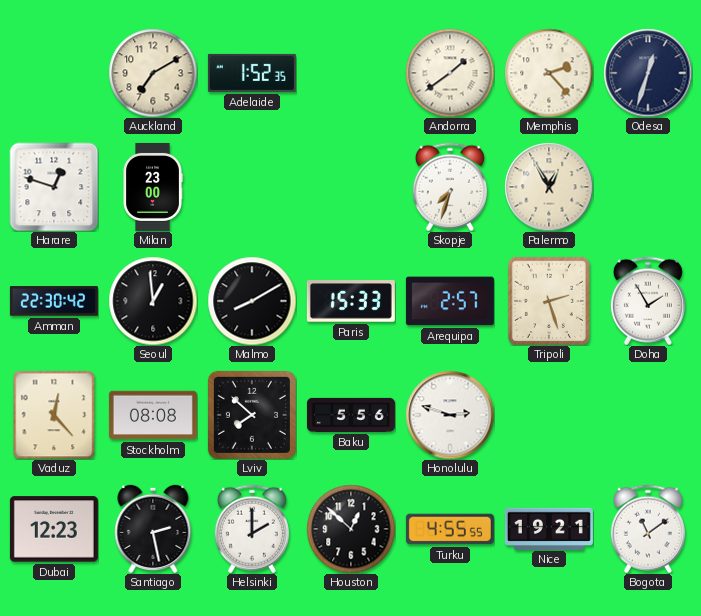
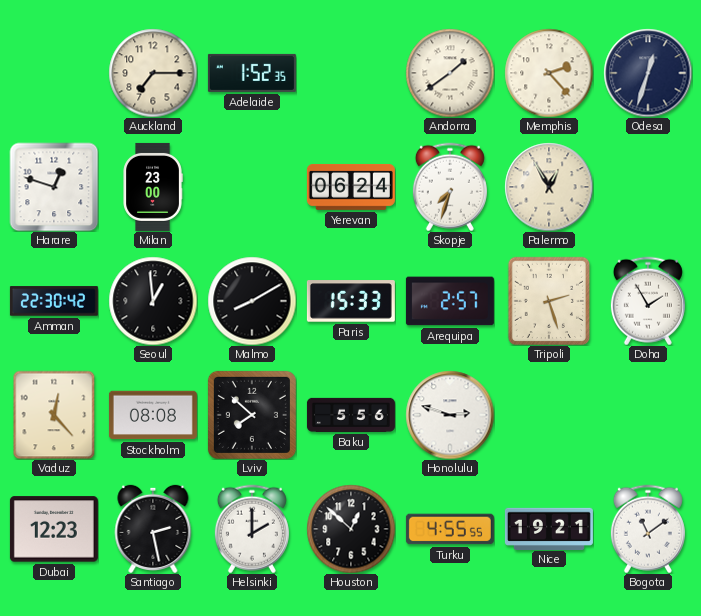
Auckland: 7:10 -> 7:15
Yerevan: none -> 06:24
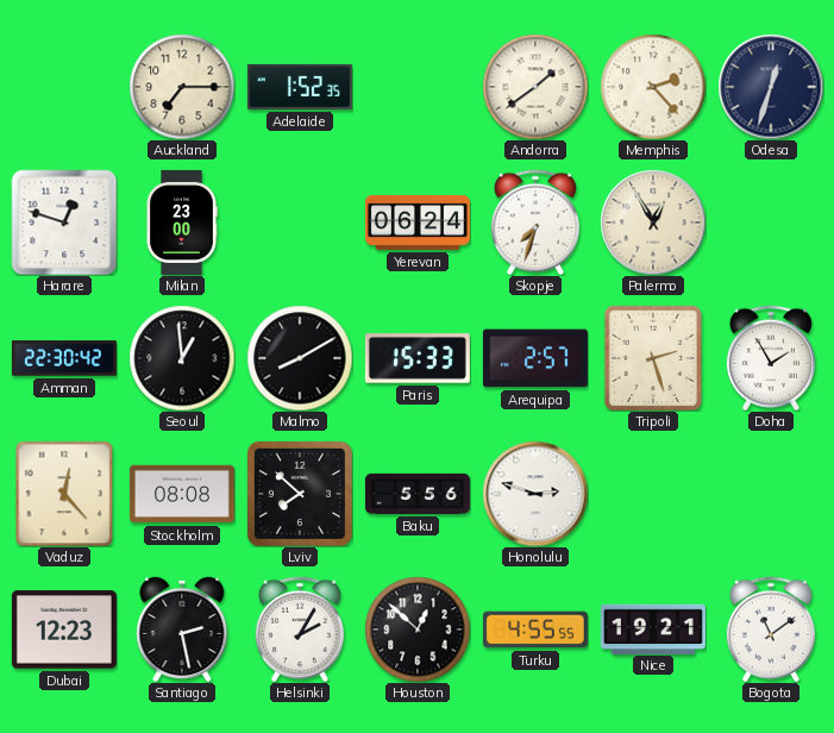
Helsinki: 2:00 -> 2:05
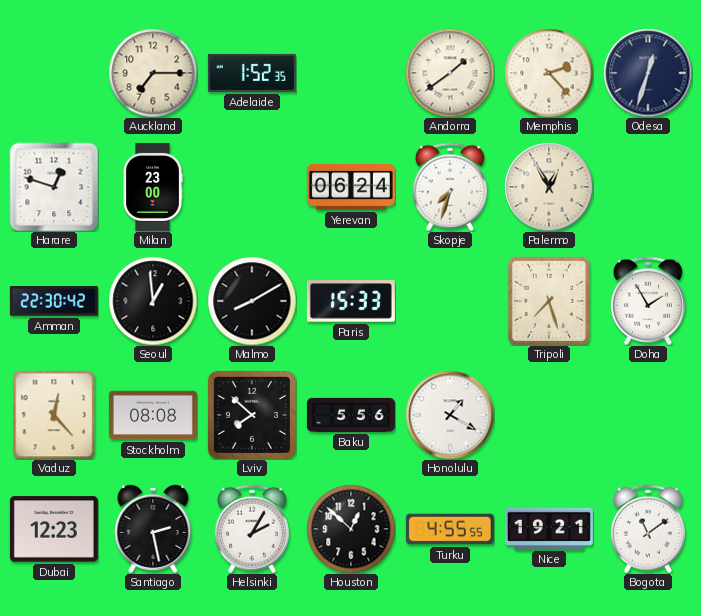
Arequipa: 2:57 -> none
Tripoli: 2:27 -> 7:27
Honolulu: 2:48 -> 1:20
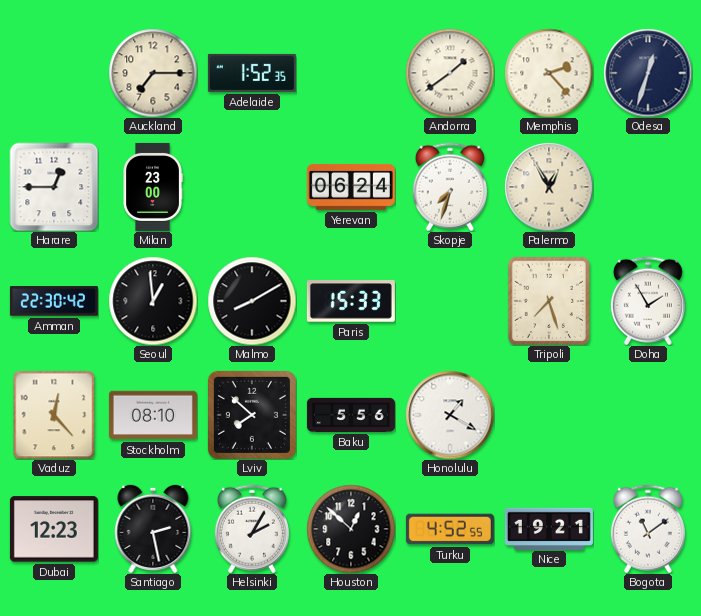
Harare: 12:48 -> 12:45
Stockholm: 08:08 -> 08:10
Turku: 4:55 -> 4:52
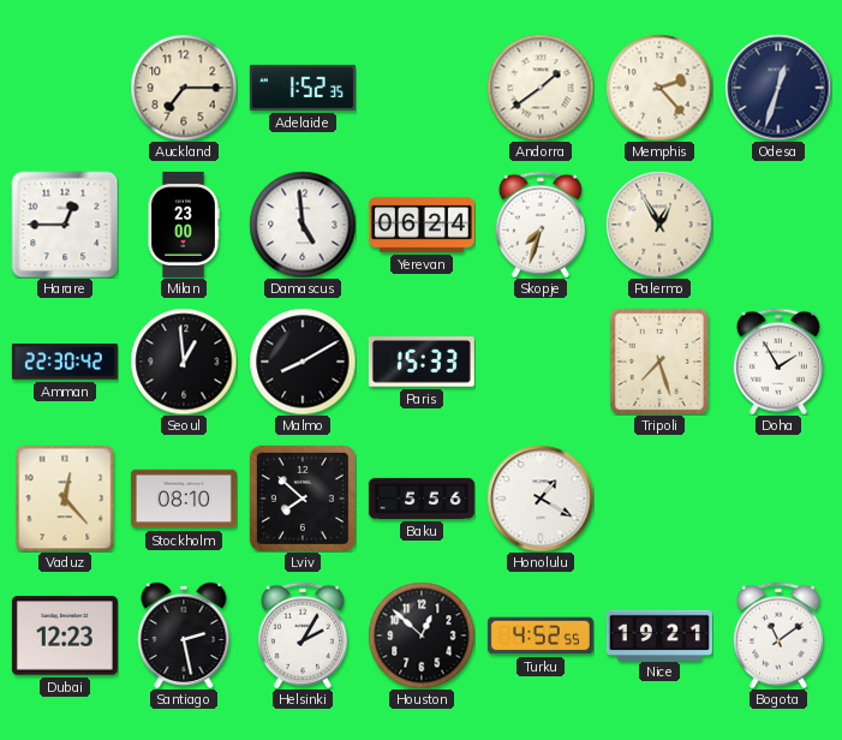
Damascus: none -> 4:59
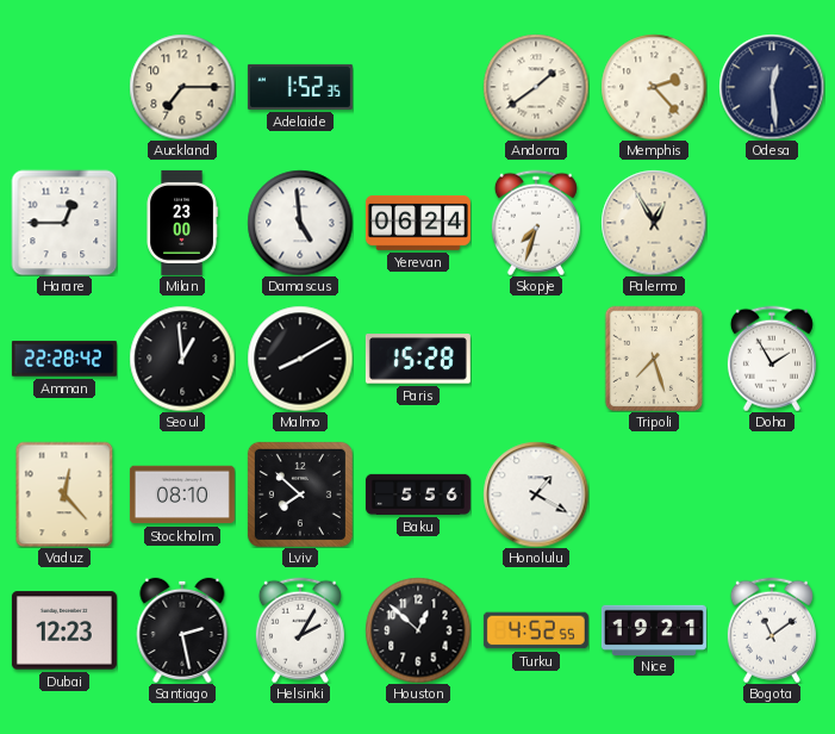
Odesa: 12:33 -> 12:29
Amman: 22:30 -> 22:28
Paris: 15:33 -> 15:28
